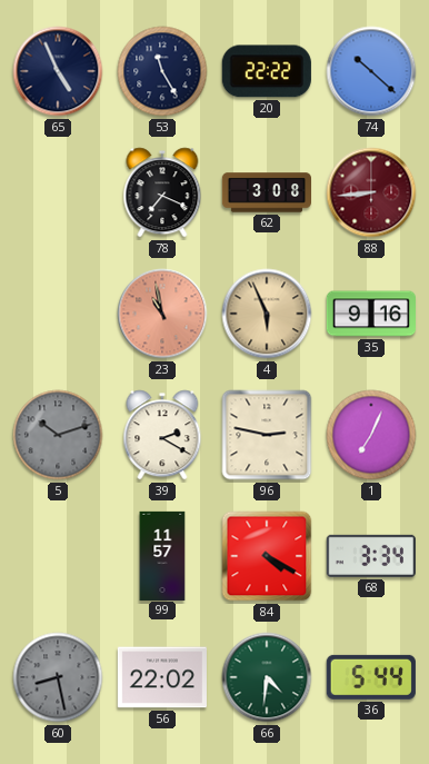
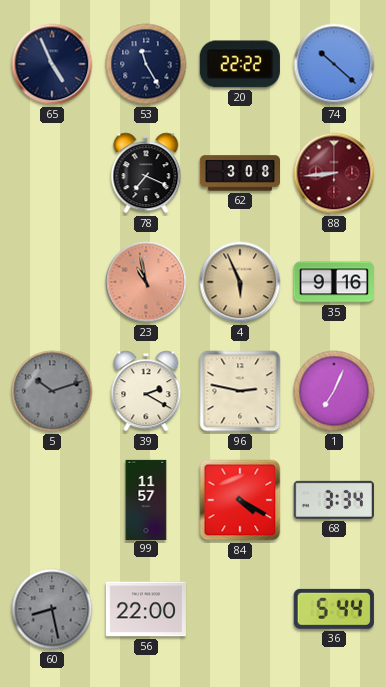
56: 22:02 -> 22:00
66: 4:31 -> none
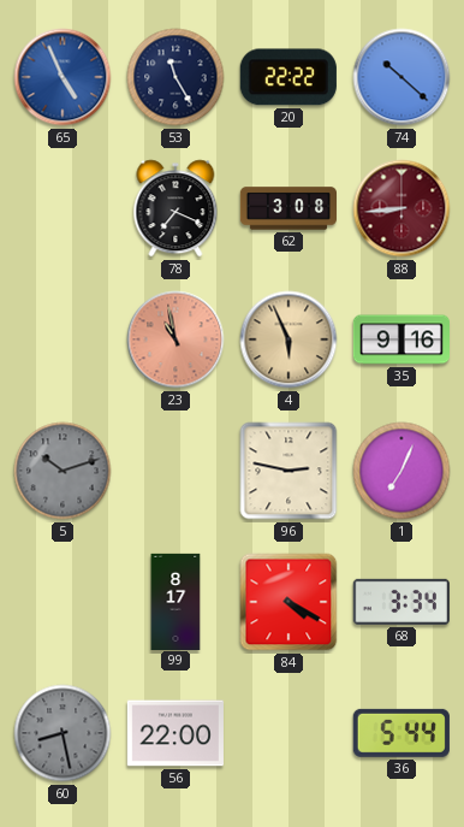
65 dial: navy -> blue
39: 2:20 -> none
99: 11:57 -> 8:17
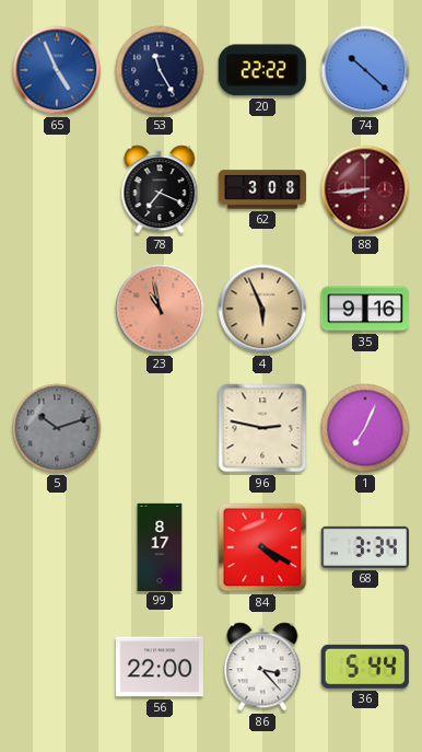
60: 8:28 -> none
86: none -> 3:23
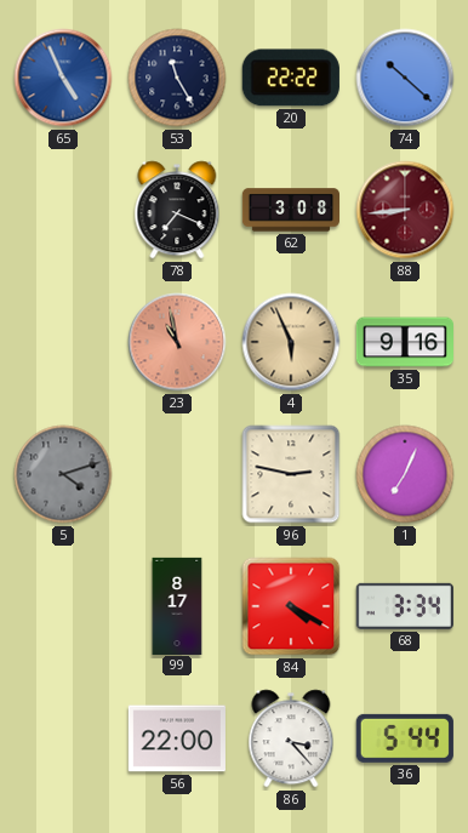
5: 10:12 -> 4:12
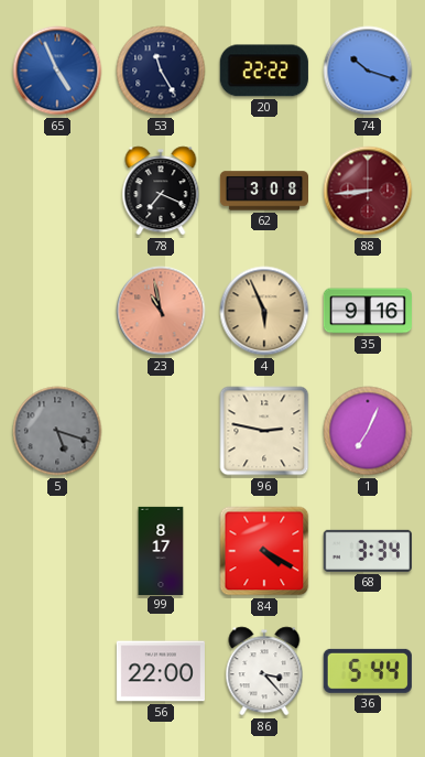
74: 10:22 -> 10:18
5: 4:12 -> 5:18
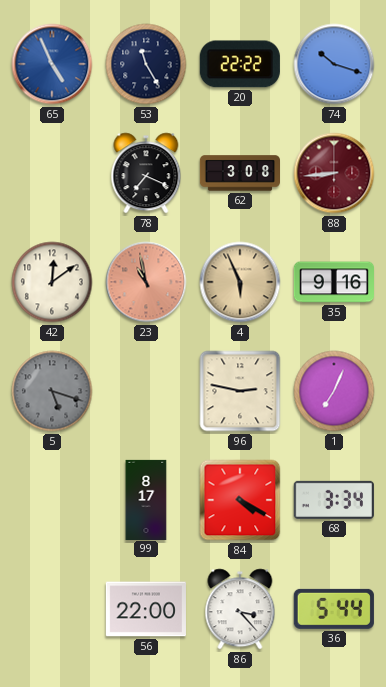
42: none -> 12:09
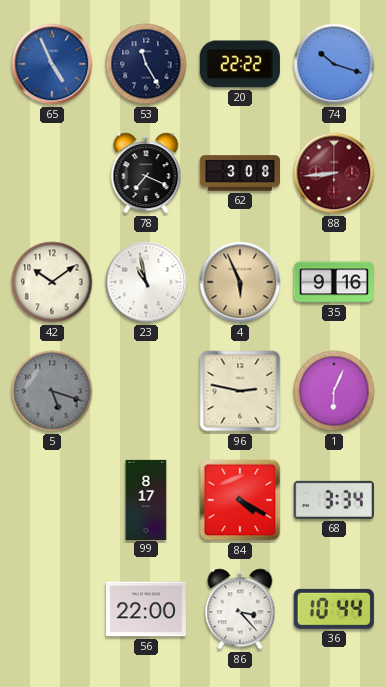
42: 12:09 -> 10:09
23 dial: salmon -> white
1: 7:04 -> 6:04
36: 5:44 -> 10:44
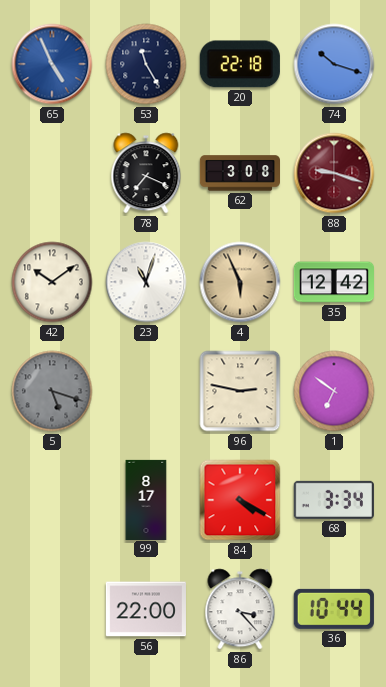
20: 22:22 -> 22:18
88: 8:44 -> 9:18
23: 10:58 -> 11:03
35: 9:16 -> 12:42
1: 6:04 -> 6:51
